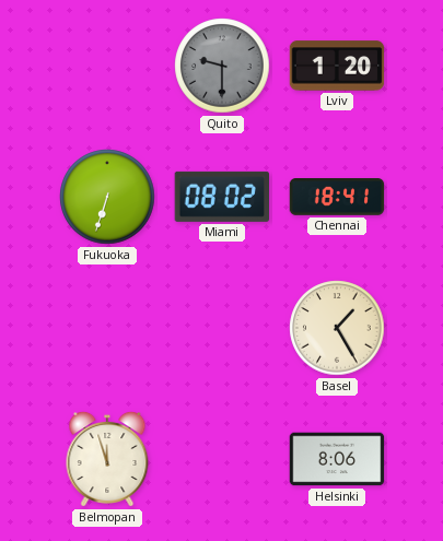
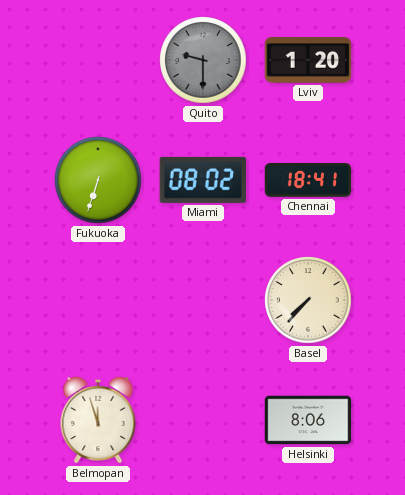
Basel: 1:25 -> 7:37
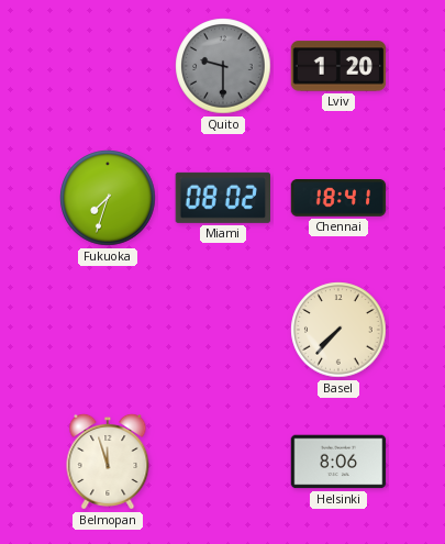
Fukuoka: 6:33 -> 7:33
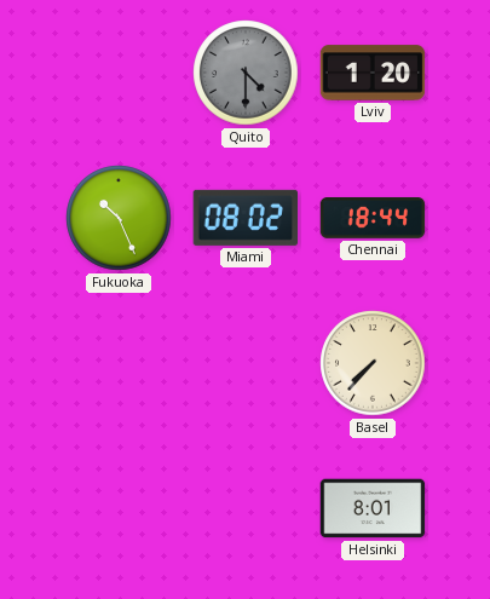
Quito: 9:30 -> 4:30
Fukuoka: 7:33 -> 10:26
Chennai: 18:41 -> 18:44
Belmopan: 11:57 -> none
Helsinki: 8:06 -> 8:01
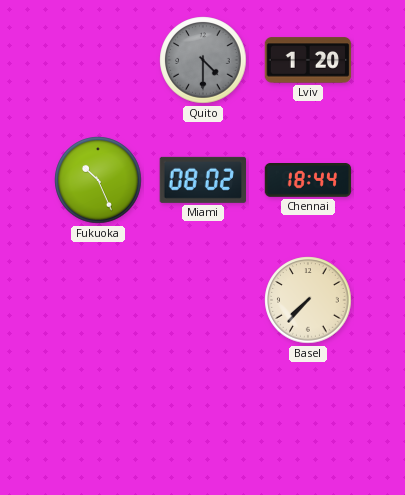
Helsinki: 8:01 -> none
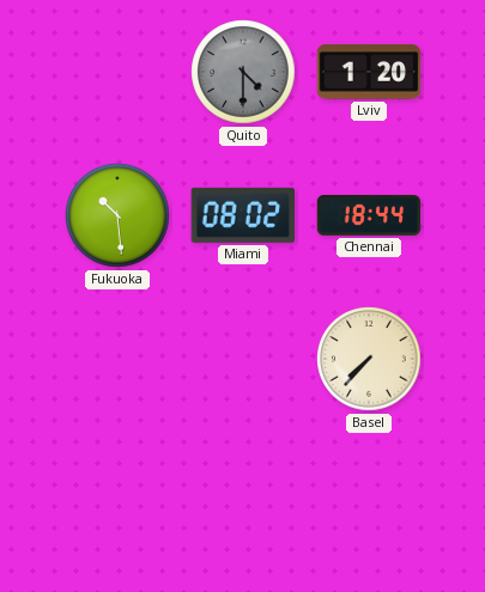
Fukuoka: 10:26 -> 10:29
